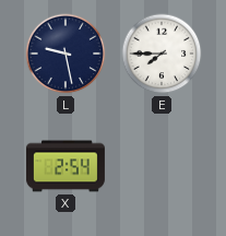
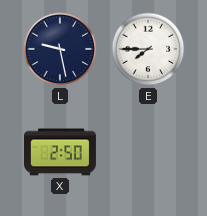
X: 2:54 -> 2:50
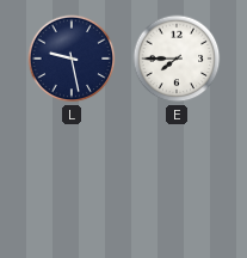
X: 2:50 -> none
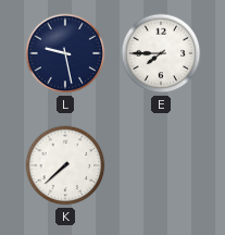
K: none -> 7:38
